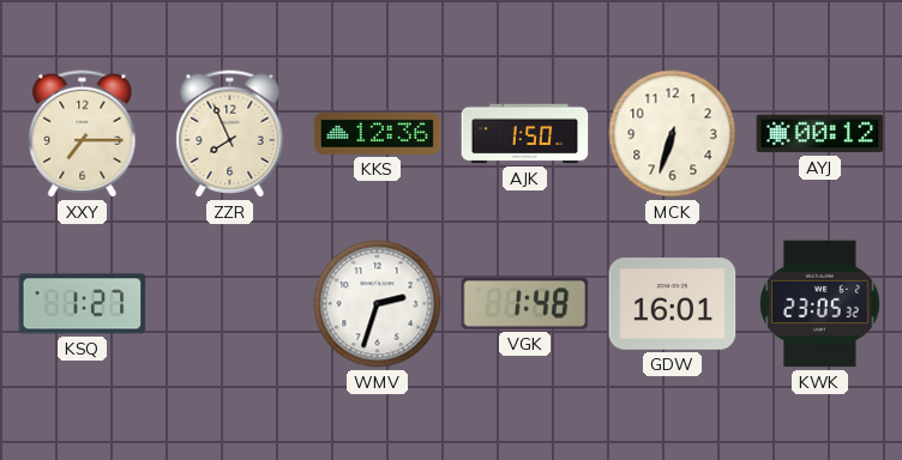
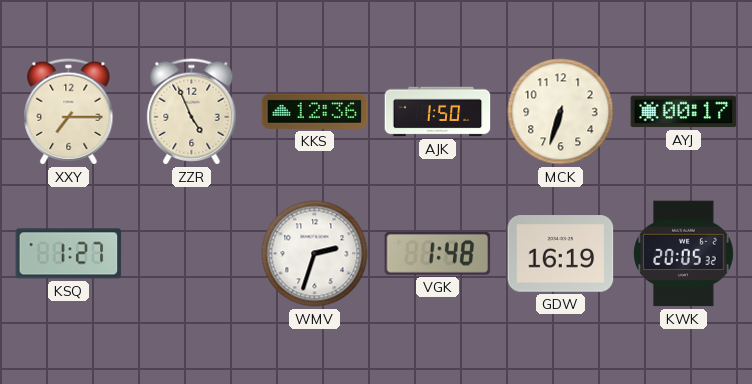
ZZR: 7:56 -> 4:56
AYJ: 00:12 -> 00:17
GDW: 16:01 -> 16:19
KWK: 23:05 -> 20:05
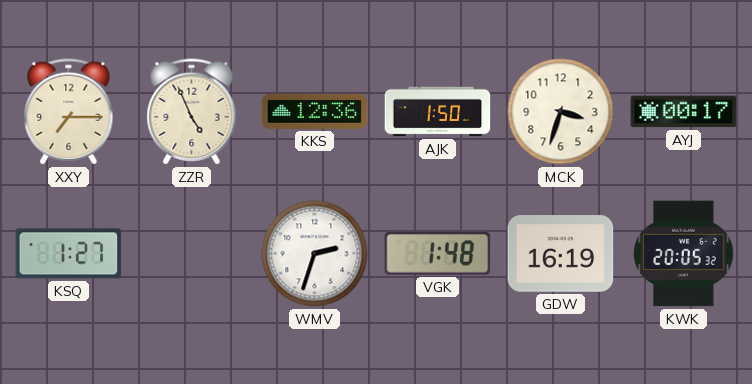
MCK: 6:33 -> 3:33
